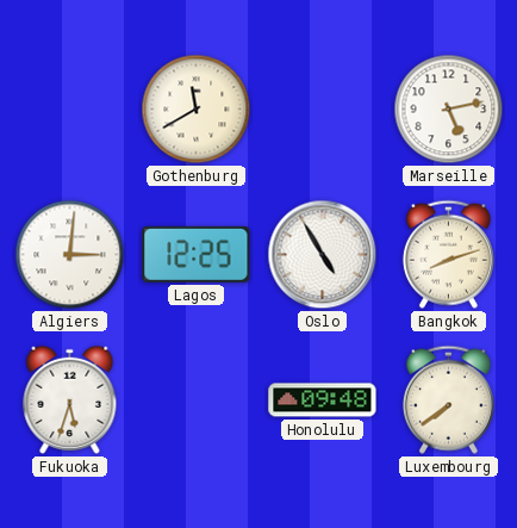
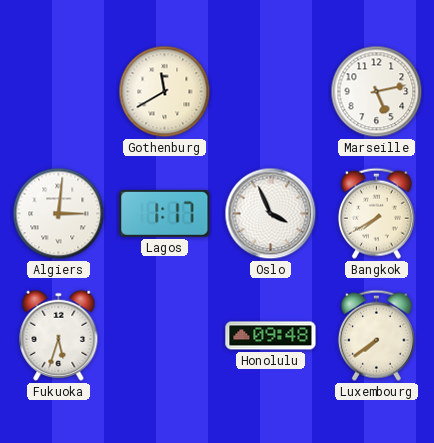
Lagos: 12:25 -> 1:17
Oslo: 4:55 -> 3:56
Bangkok: 8:12 -> 7:40
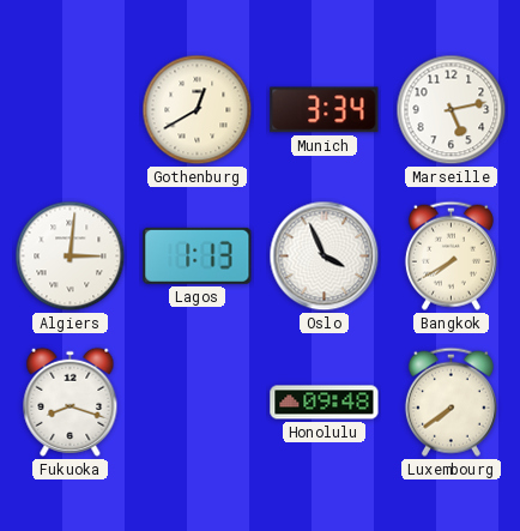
Gothenburg: 11:40 -> 12:40
Munich: none -> 3:34
Lagos: 1:17 -> 1:13
Fukuoka: 5:33 -> 8:18
